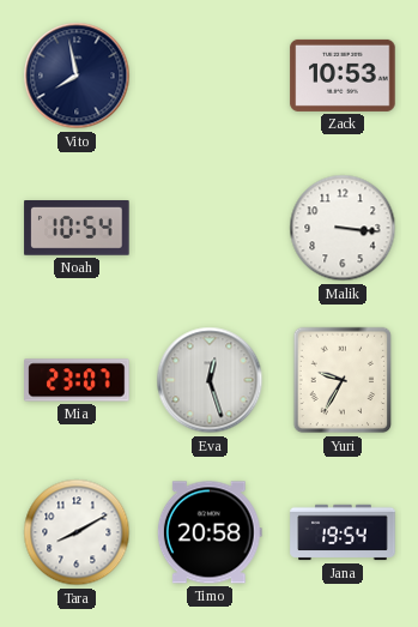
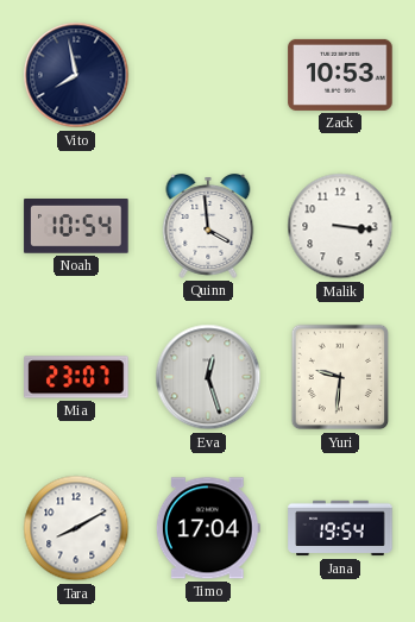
Quinn: none -> 3:59
Yuri: 9:35 -> 9:31
Timo: 20:58 -> 17:04
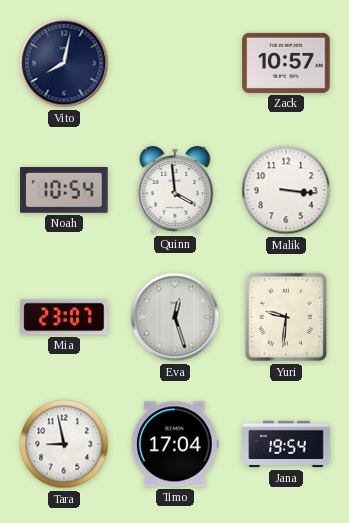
Vito: 7:58 -> 8:02
Zack: 10:53 -> 10:57
Tara: 8:10 -> 8:58
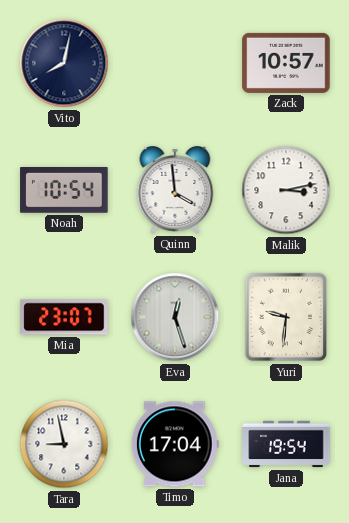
Malik: 3:16 -> 3:13
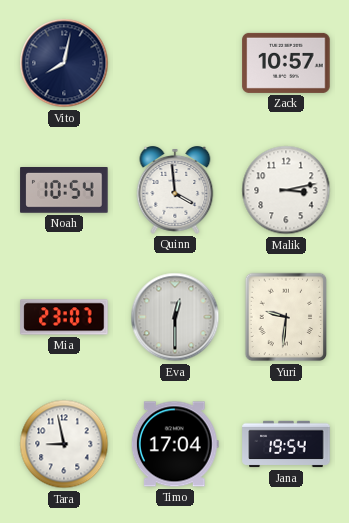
Eva: 12:27 -> 12:30
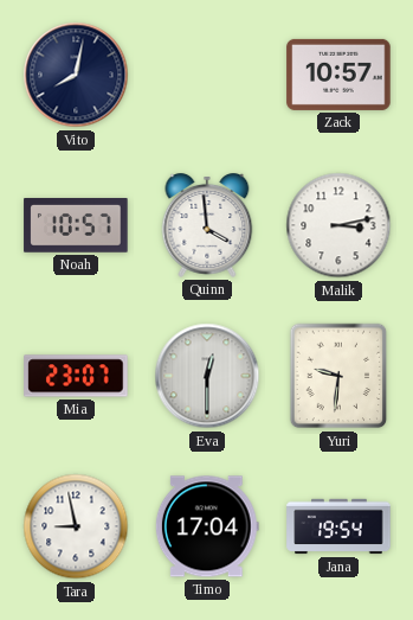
Noah: 10:54 -> 10:57
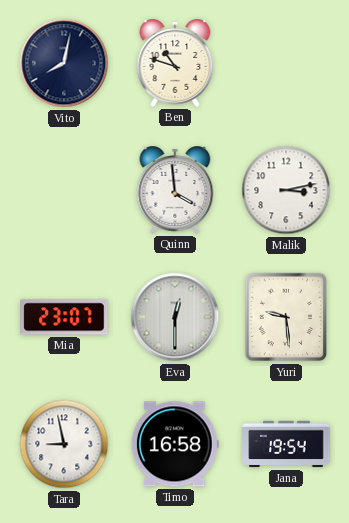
Ben: none -> 10:48
Zack: 10:57 -> none
Noah: 10:57 -> none
Yuri: 9:31 -> 9:29
Timo: 17:04 -> 16:58
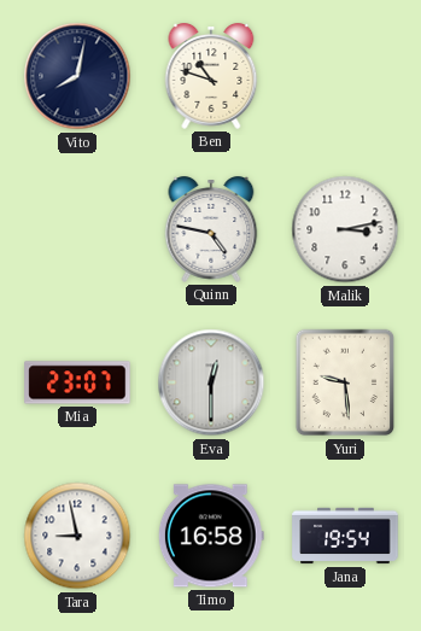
Quinn: 3:59 -> 4:47
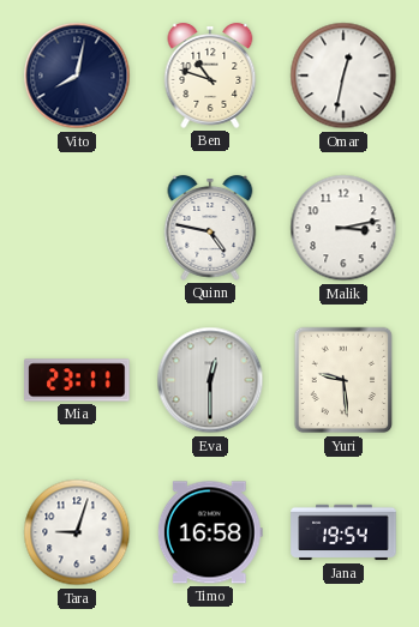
Omar: none -> 12:32
Mia: 23:07 -> 23:11
Tara: 8:58 -> 9:03
